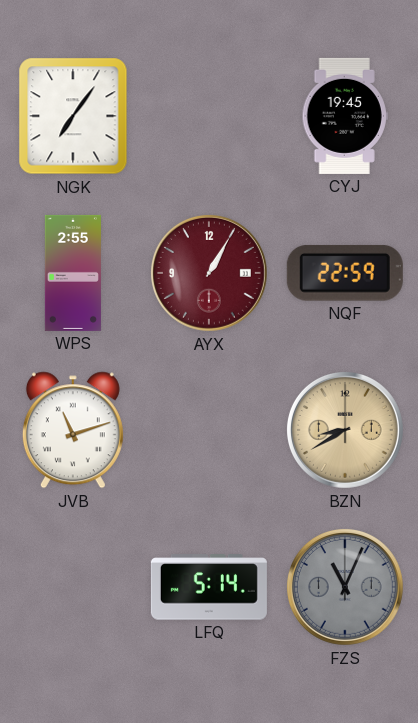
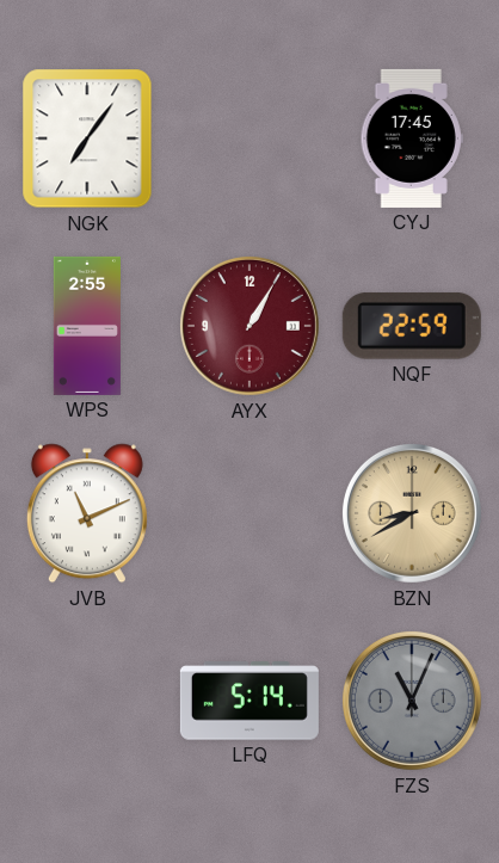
CYJ: 19:45 -> 17:45
JVB: 11:12 -> 11:11
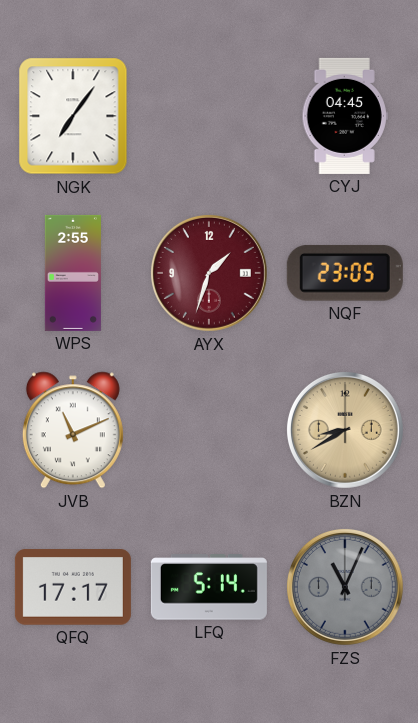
CYJ: 17:45 -> 04:45
AYX: 1:05 -> 1:33
NQF: 22:59 -> 23:05
QFQ: none -> 17:17
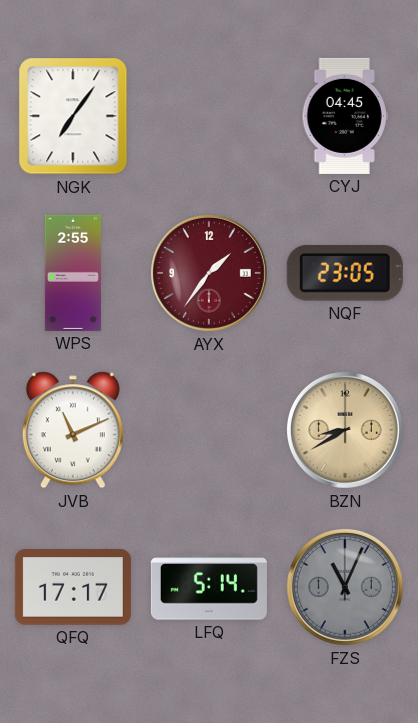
AYX: 1:33 -> 1:36
